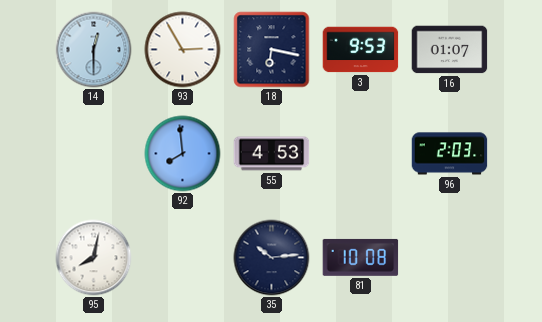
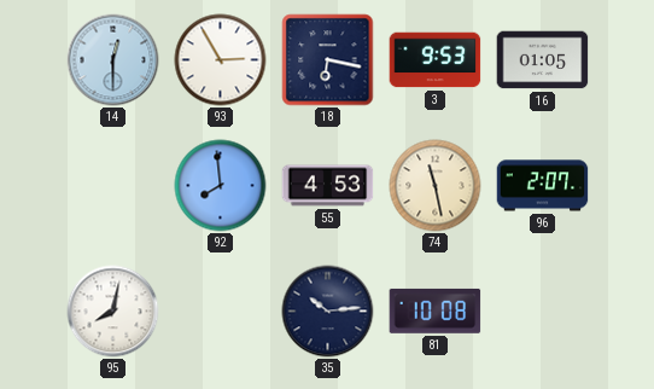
16: 01:07 -> 01:05
74: none -> 11:28
96: 2:03 -> 2:07
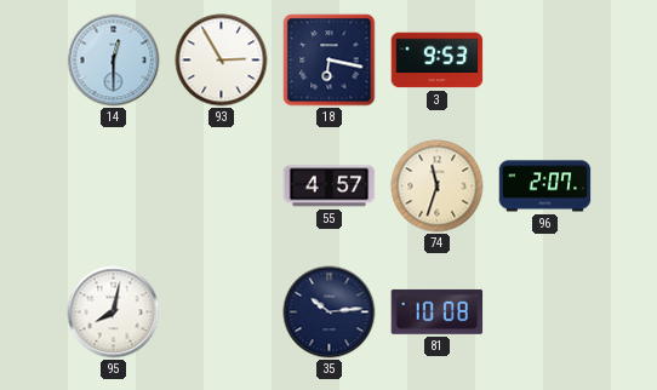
16: 01:05 -> none
92: 7:59 -> none
55: 4:53 -> 4:57
74: 11:28 -> 11:33
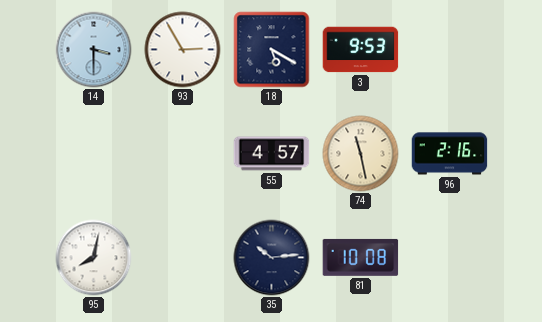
14: 12:30 -> 3:30
18: 6:17 -> 5:20
74: 11:33 -> 11:28
96: 2:07 -> 2:16
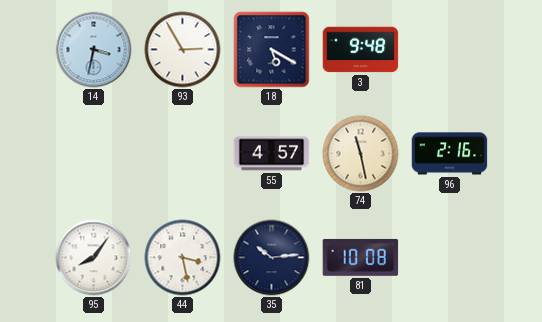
14: 3:30 -> 3:32
3: 9:53 -> 9:48
95: 8:02 -> 8:06
44: none -> 3:28
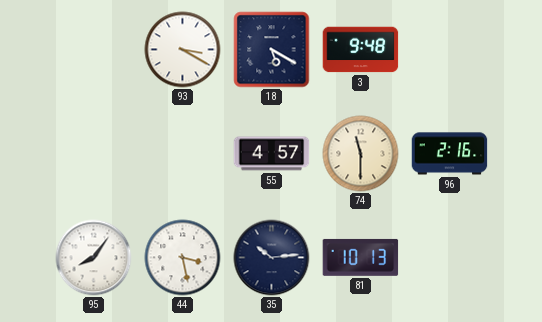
14: 3:32 -> none
93: 2:55 -> 3:20
74: 11:28 -> 11:30
81: 10:08 -> 10:13
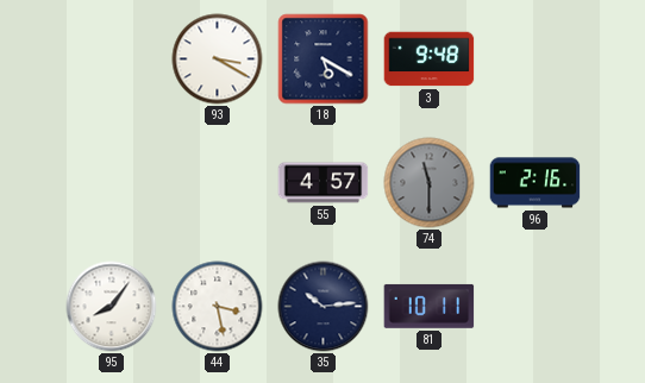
74 dial: cream -> grey
81: 10:13 -> 10:11
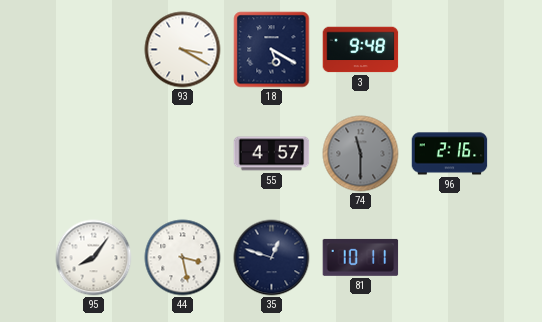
35: 10:14 -> 12:48
